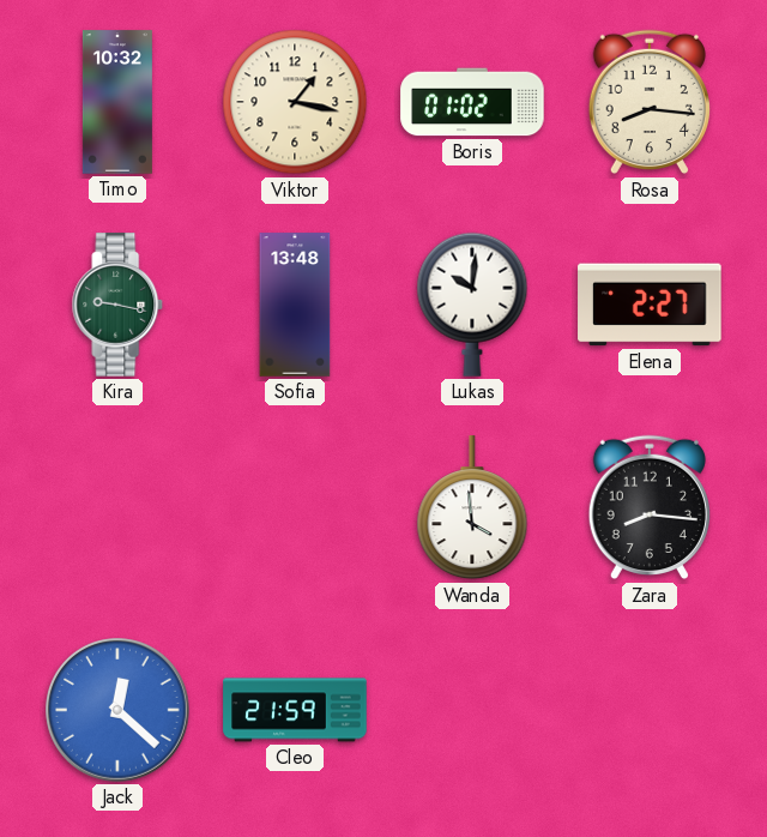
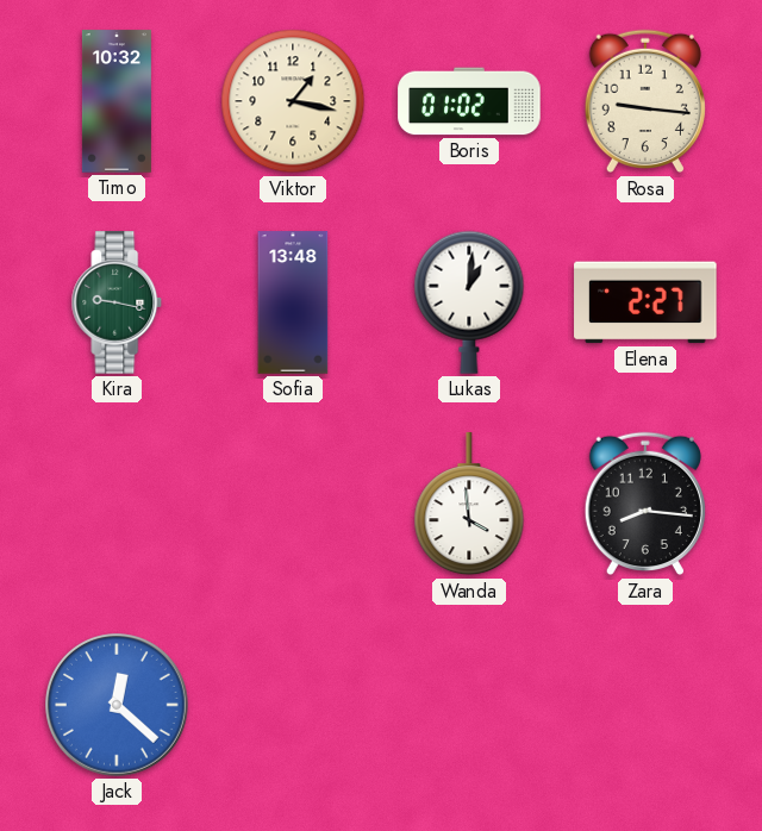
Rosa: 8:16 -> 9:16
Lukas: 10:01 -> 1:01
Cleo: 21:59 -> none
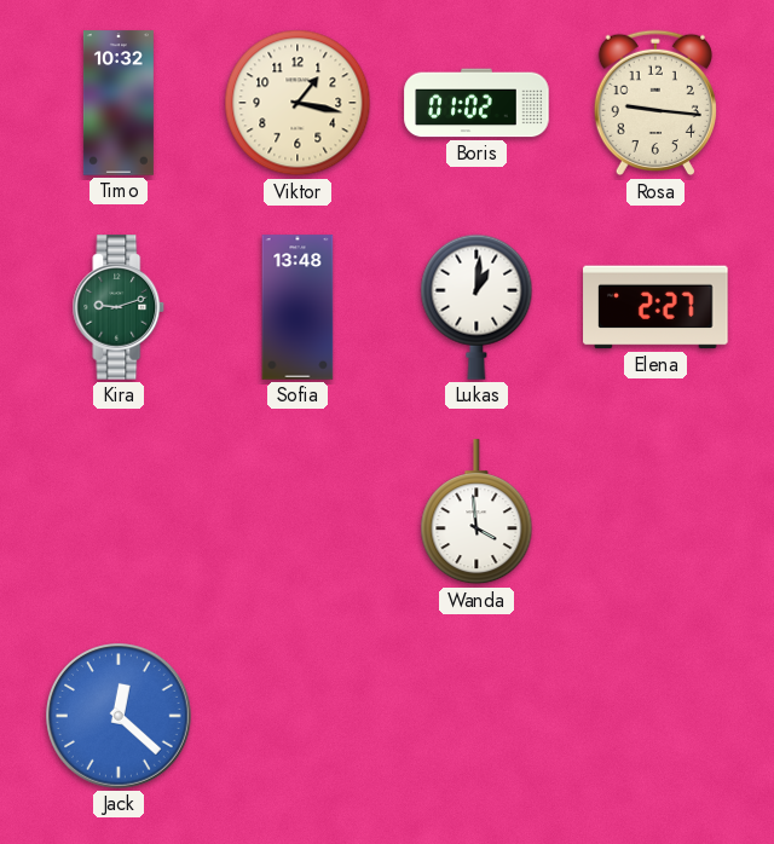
Kira: 9:17 -> 9:12
Zara: 8:16 -> none
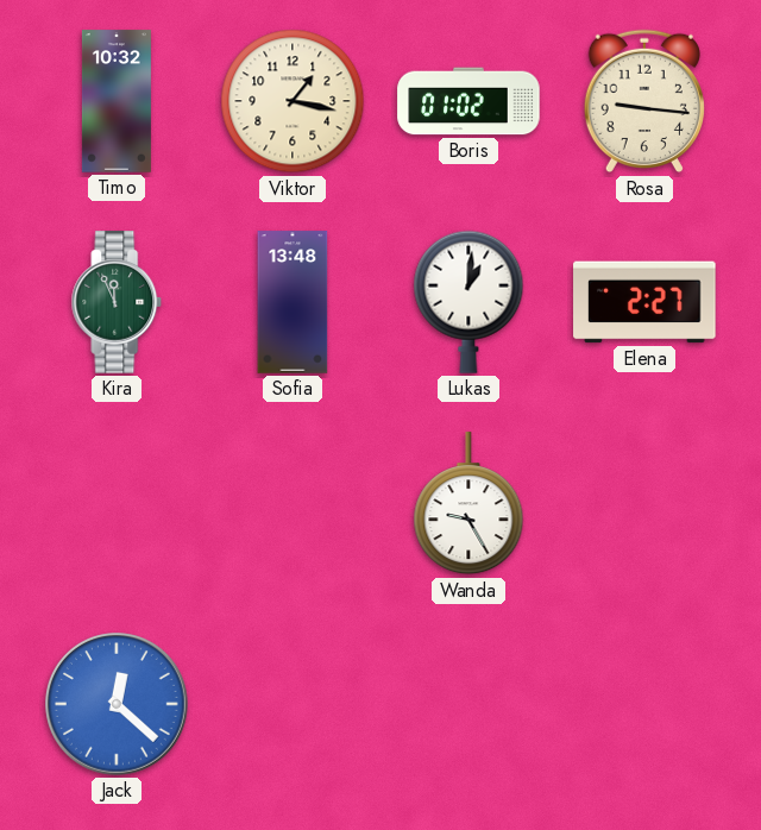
Kira: 9:12 -> 11:56
Wanda: 3:59 -> 9:25
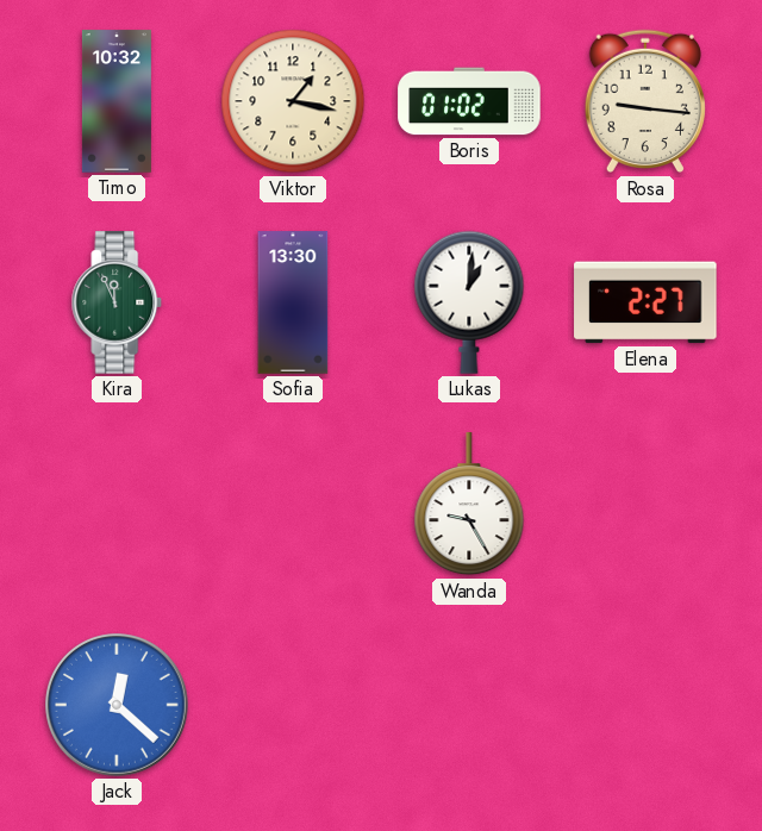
Sofia: 13:48 -> 13:30
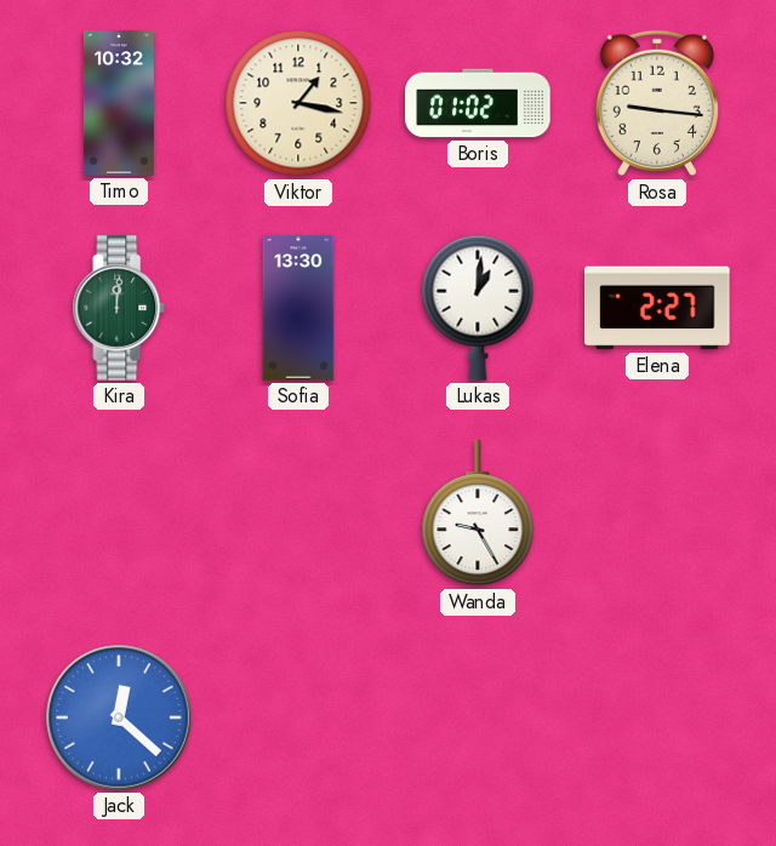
Kira: 11:56 -> 12:01
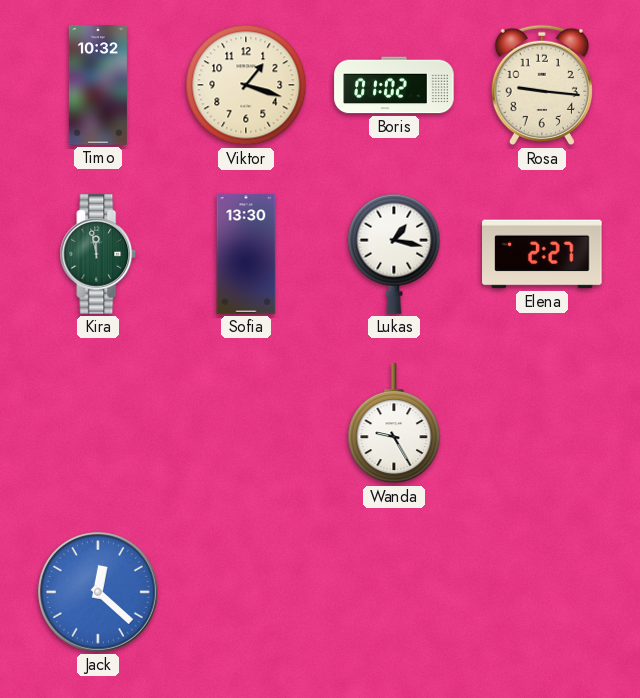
Viktor: 1:17 -> 1:18
Kira: 12:01 -> 11:58
Lukas: 1:01 -> 1:17
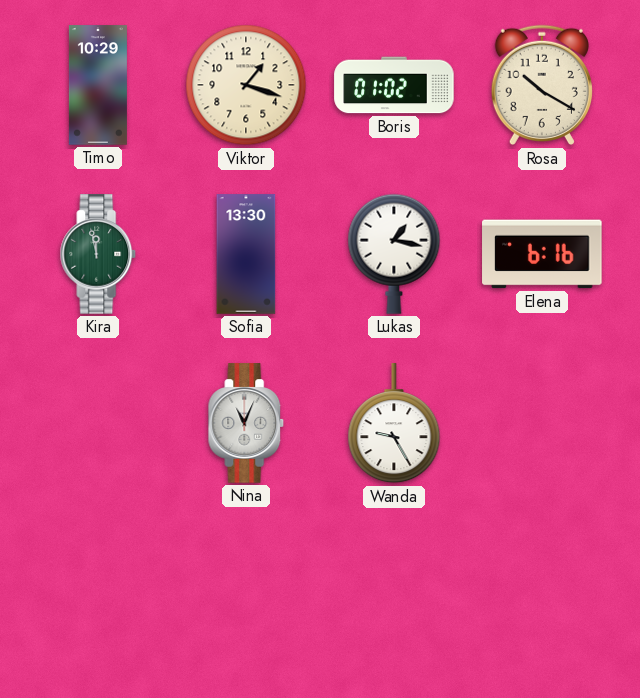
Timo: 10:32 -> 10:29
Rosa: 9:16 -> 10:20
Elena: 2:27 -> 6:16
Nina: none -> 11:04
Jack: 12:22 -> none
